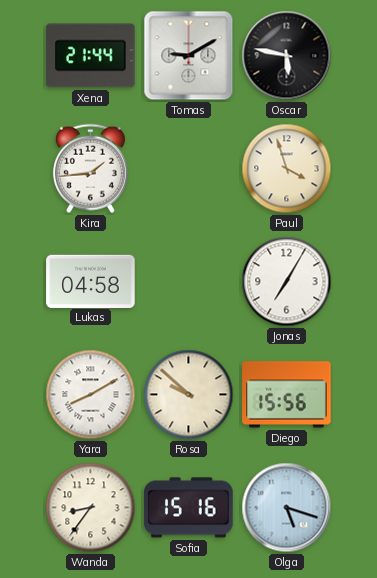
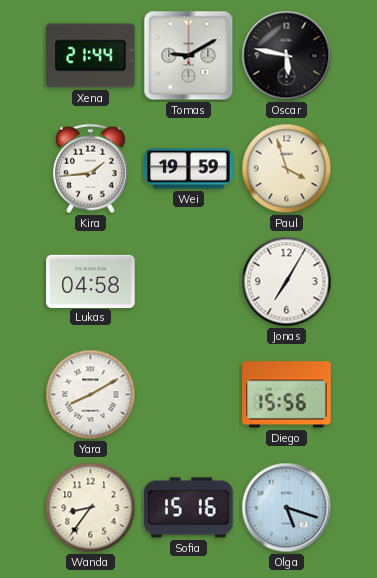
Wei: none -> 19:59
Rosa: 9:52 -> none
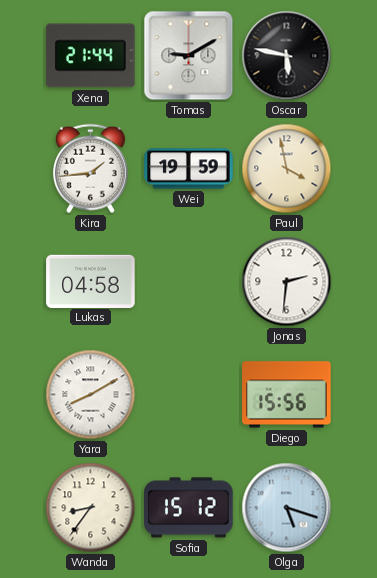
Paul: 3:57 -> 3:58
Jonas: 7:05 -> 2:31
Sofia: 15:16 -> 15:12
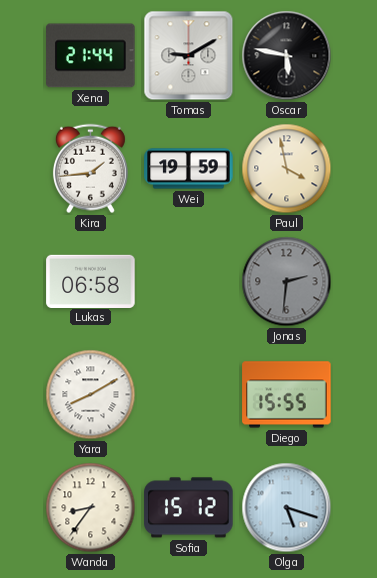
Lukas: 04:58 -> 06:58
Jonas dial: white -> grey
Diego: 15:56 -> 15:55
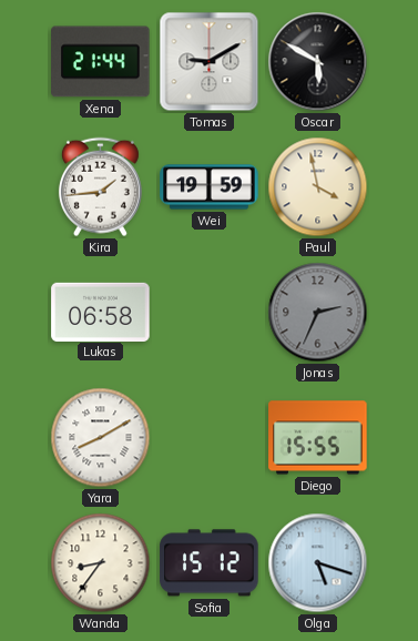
Oscar: 5:47 -> 5:50
Jonas: 2:31 -> 2:34
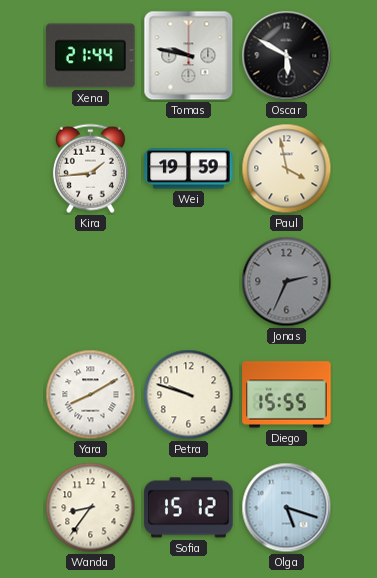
Tomas: 9:10 -> 9:47
Lukas: 06:58 -> none
Petra: none -> 9:48
